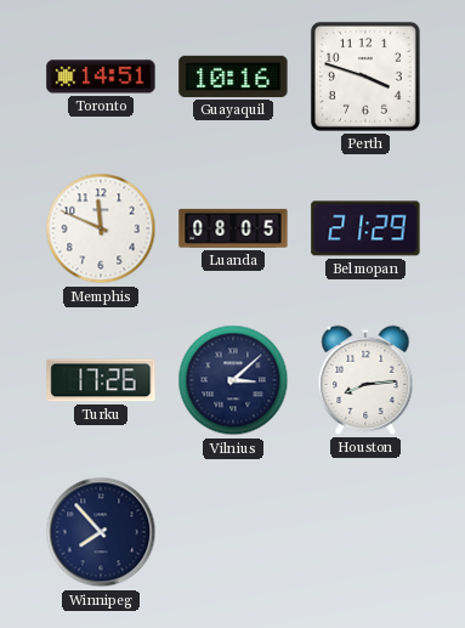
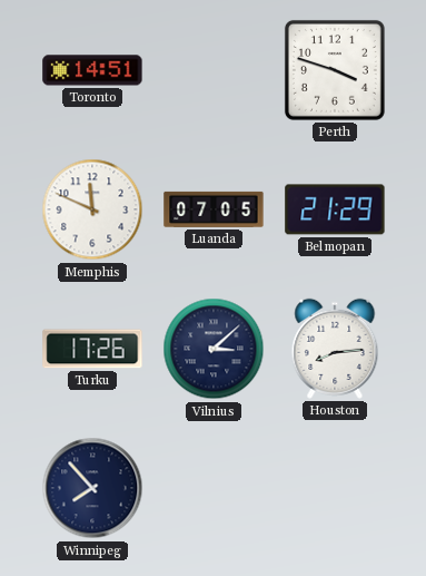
Guayaquil: 10:16 -> none
Luanda: 08:05 -> 07:05
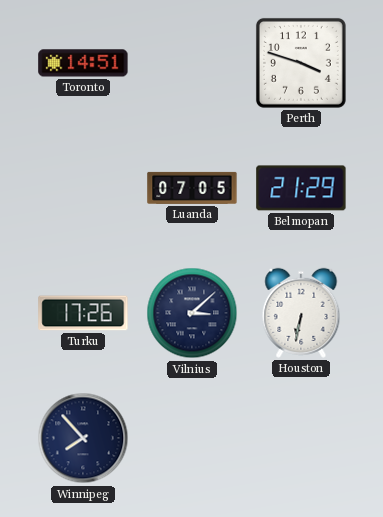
Memphis: 11:49 -> none
Houston: 8:14 -> 6:32
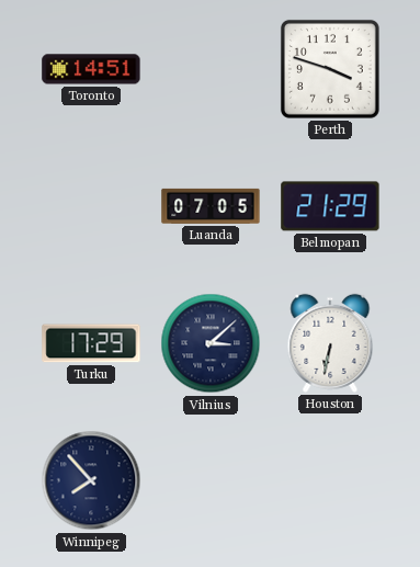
Turku: 17:26 -> 17:29
